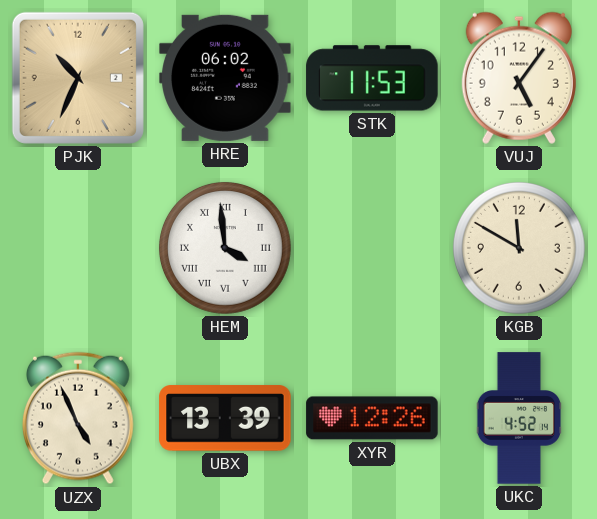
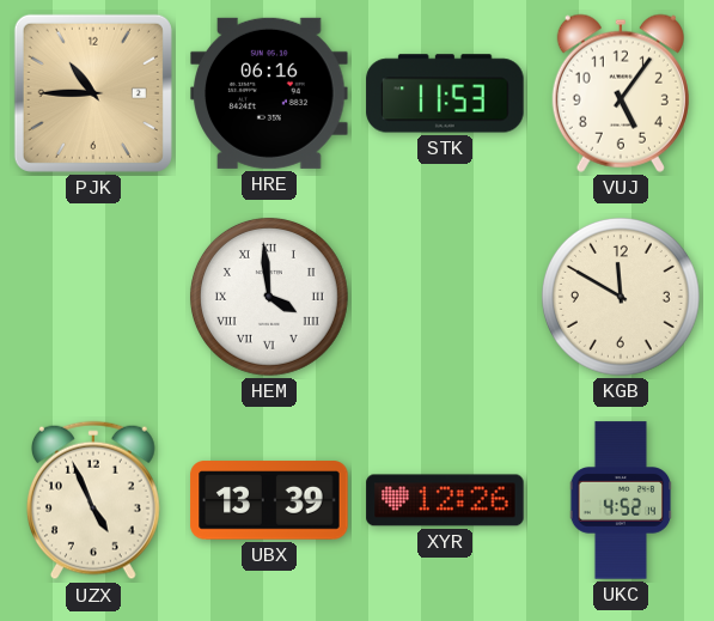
PJK: 10:34 -> 10:45
HRE: 06:02 -> 06:16
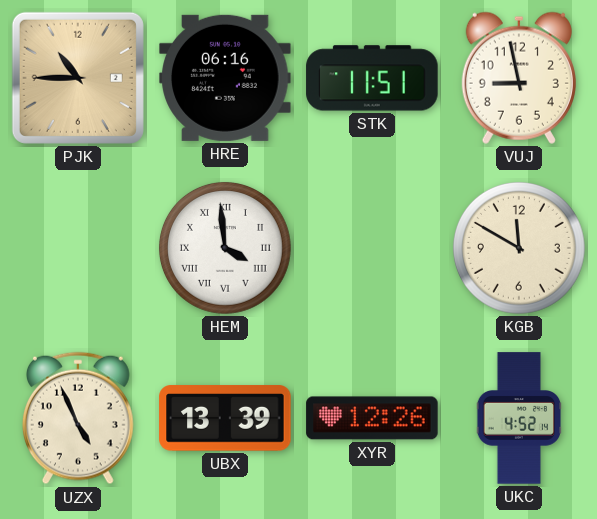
STK: 11:53 -> 11:51
VUJ: 5:06 -> 8:58
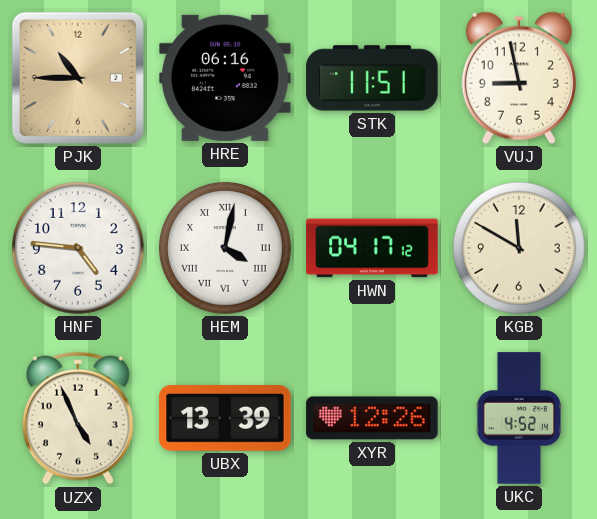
HNF: none -> 4:46
HEM: 3:59 -> 4:02
HWN: none -> 04:17
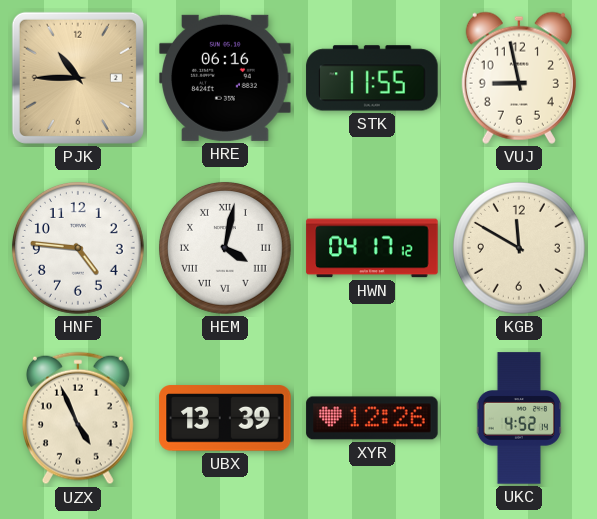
STK: 11:51 -> 11:55
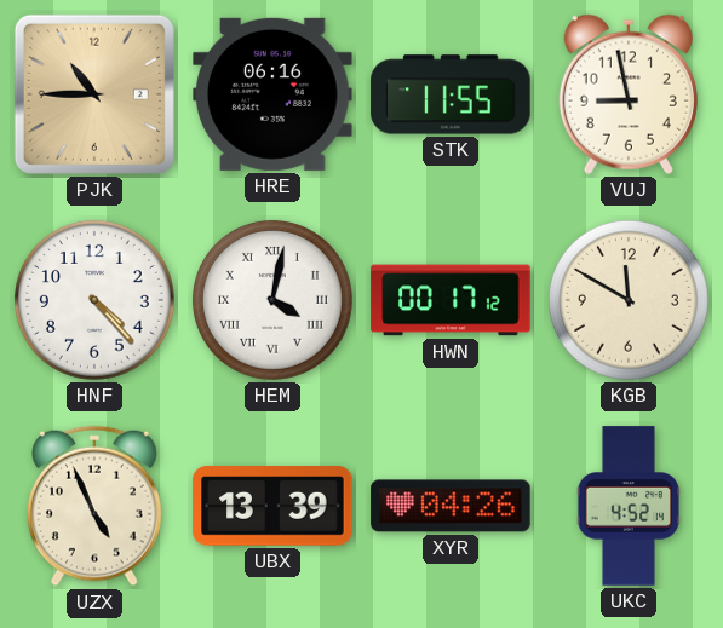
HNF: 4:46 -> 4:23
HWN: 04:17 -> 00:17
XYR: 12:26 -> 04:26
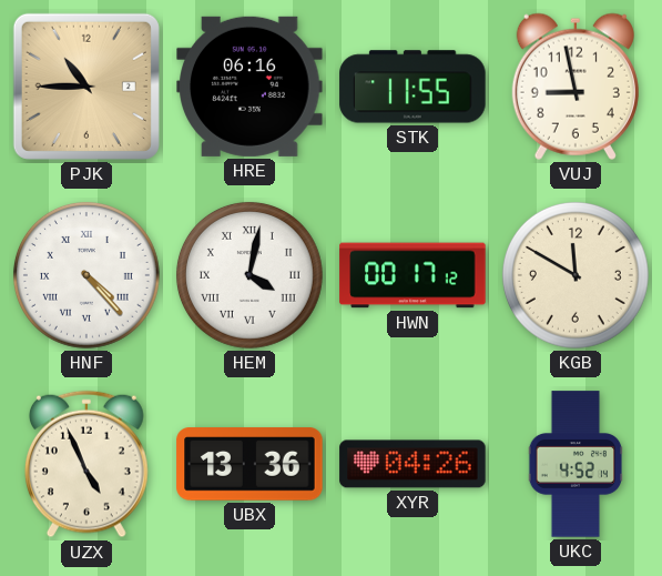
HNF numerals: Arabic -> Roman
UBX: 13:39 -> 13:36
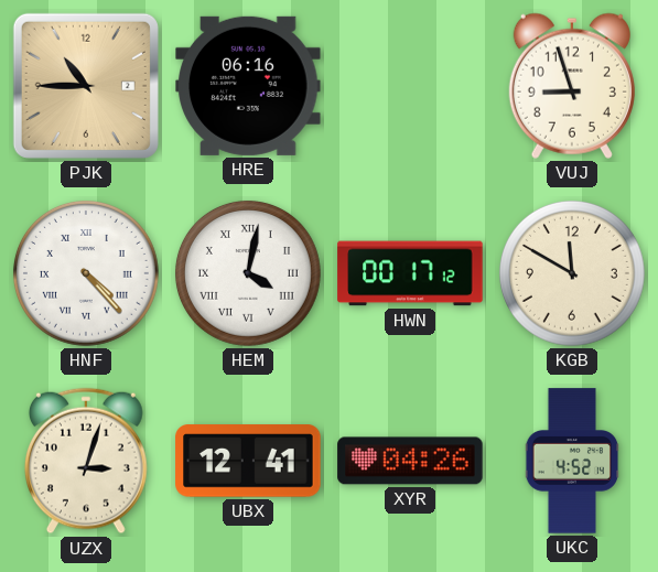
STK: 11:55 -> none
VUJ: 8:58 -> 8:57
UZX: 4:56 -> 3:03
UBX: 13:36 -> 12:41
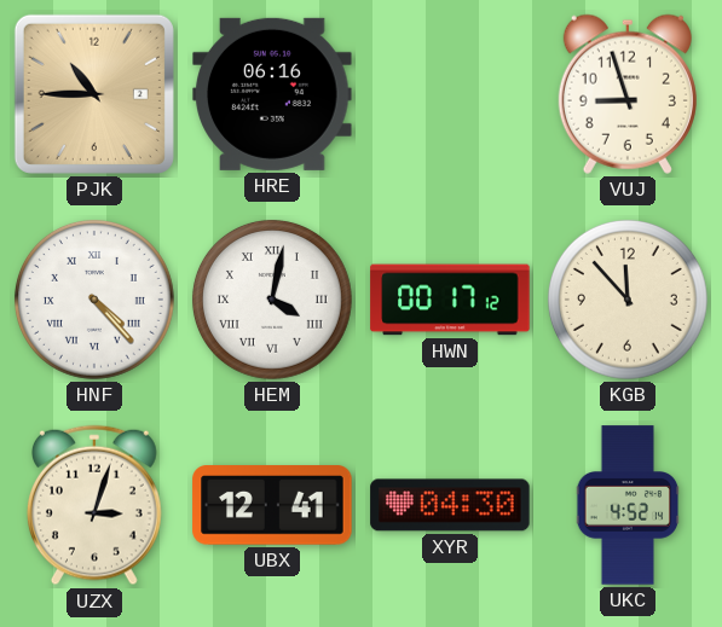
KGB: 11:50 -> 11:53
XYR: 04:26 -> 04:30
